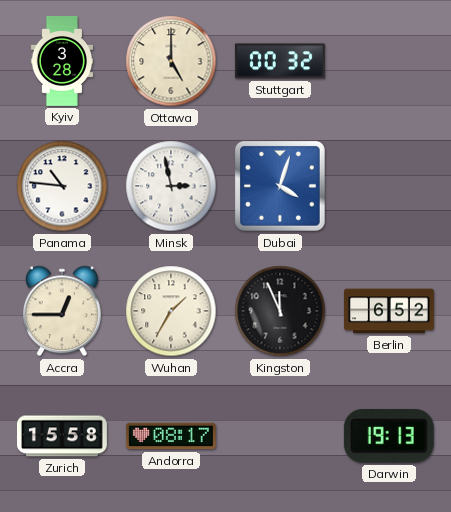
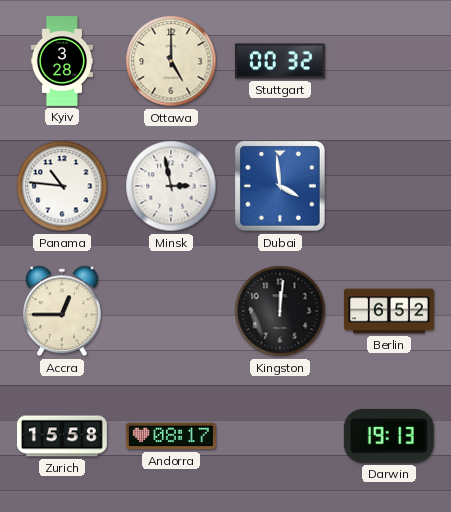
Dubai: 4:03 -> 3:59
Wuhan: 1:35 -> none
Kingston: 11:56 -> 12:01
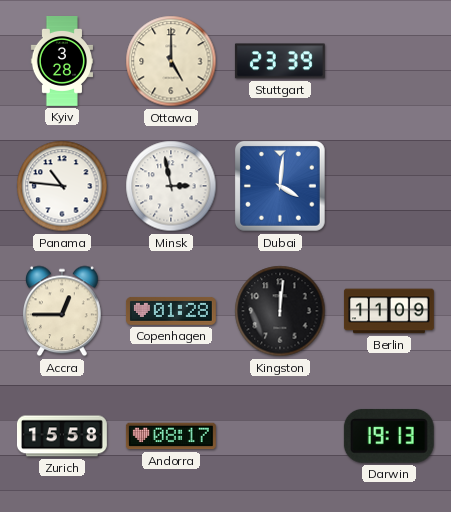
Stuttgart: 00:32 -> 23:39
Dubai: 3:59 -> 4:01
Copenhagen: none -> 01:28
Berlin: 6:52 -> 11:09
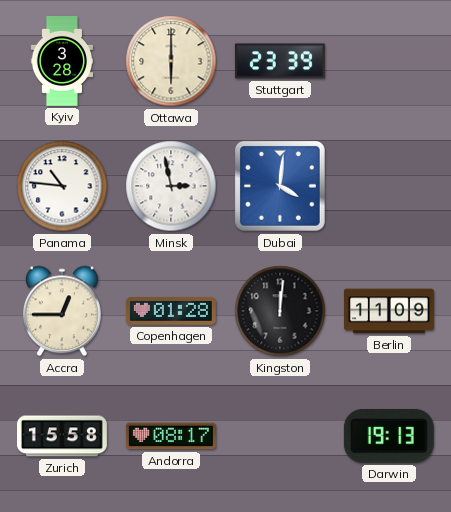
Ottawa: 5:00 -> 6:00
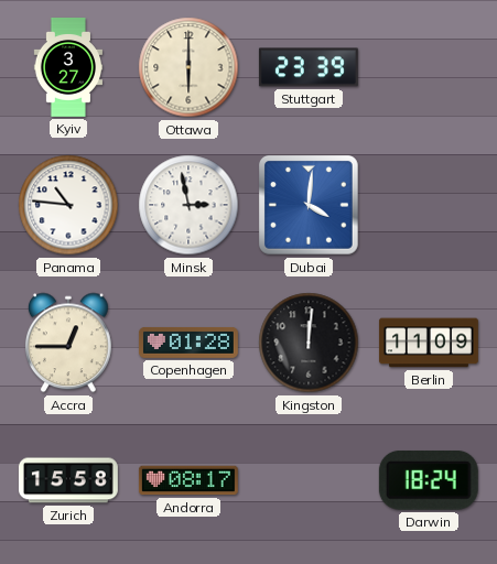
Kyiv: 3:28 -> 3:27
Darwin: 19:13 -> 18:24
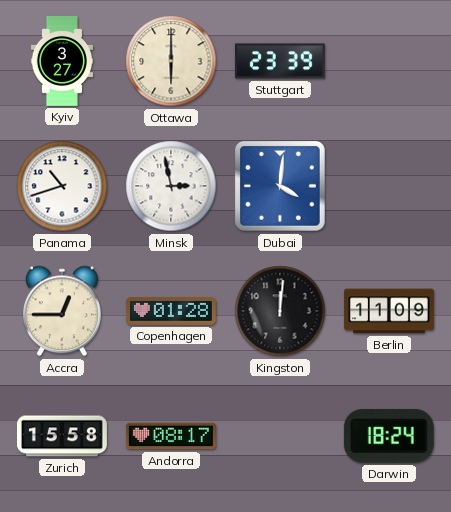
Panama: 10:46 -> 10:42
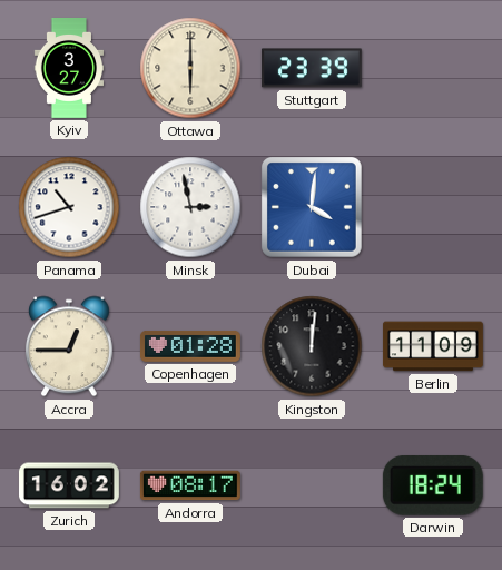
Zurich: 15:58 -> 16:02
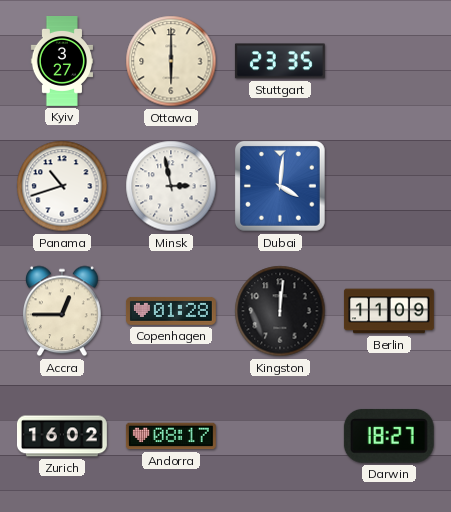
Stuttgart: 23:39 -> 23:35
Darwin: 18:24 -> 18:27
